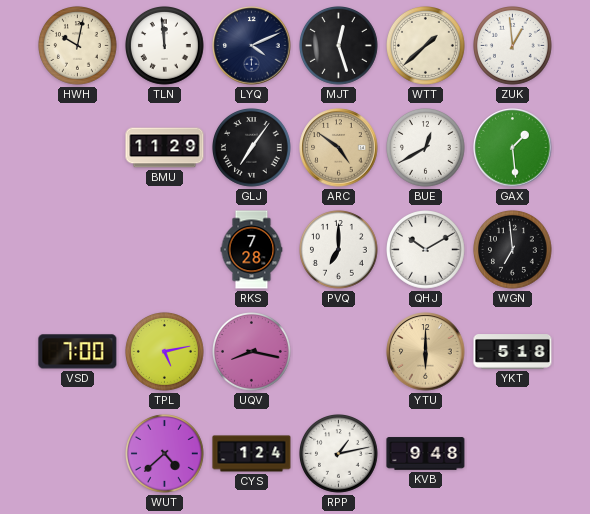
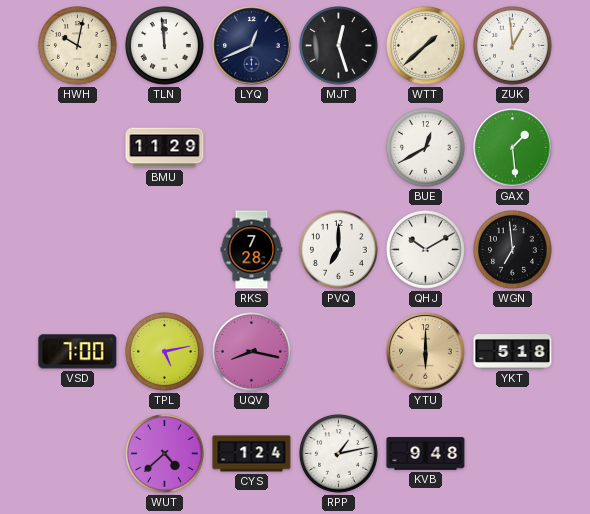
LYQ: 4:11 -> 12:41
GLJ: 7:06 -> none
ARC: 4:51 -> none
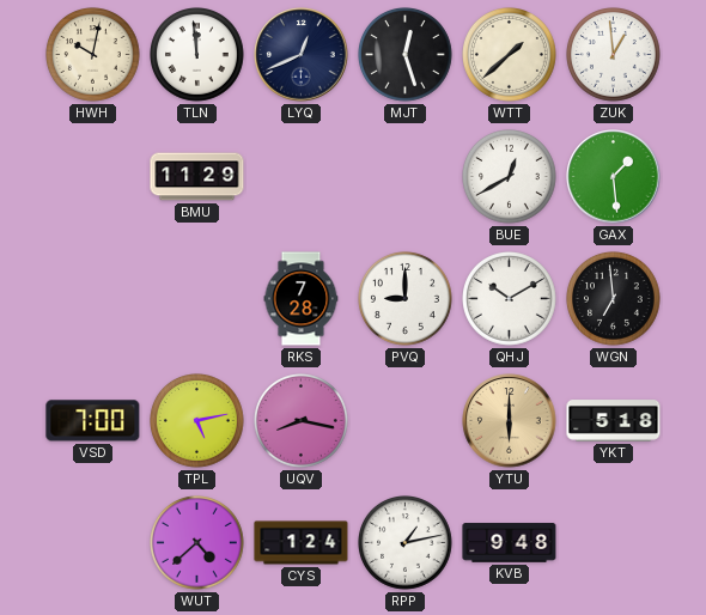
PVQ: 7:00 -> 9:00
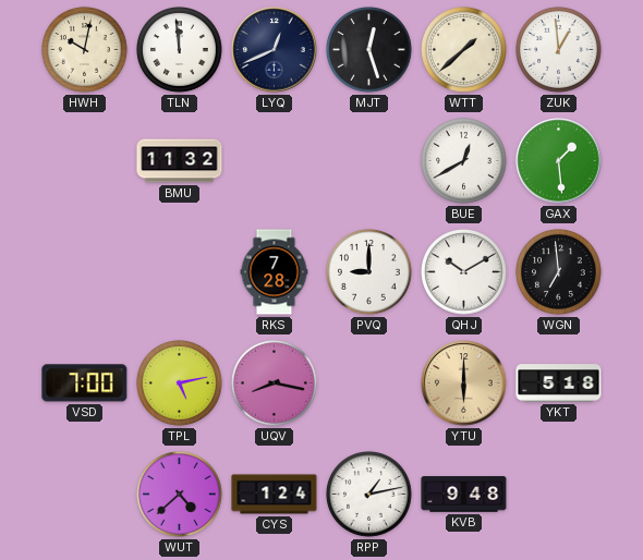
BMU: 11:29 -> 11:32
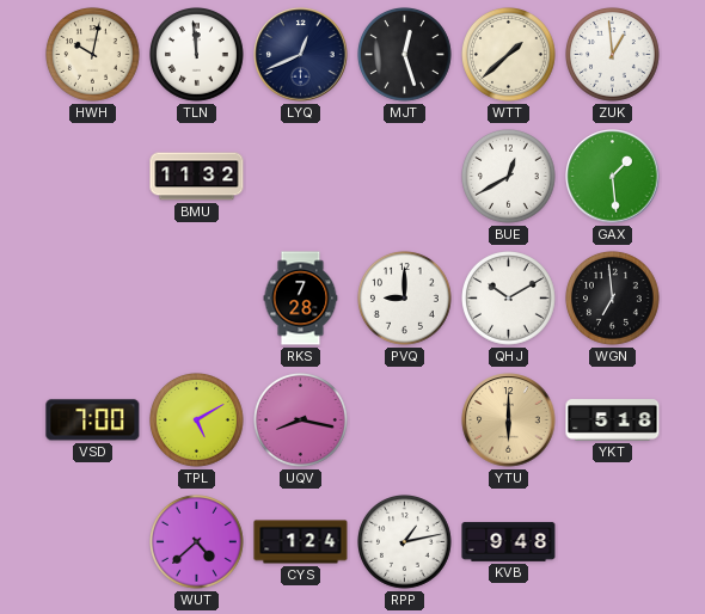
TPL: 5:13 -> 5:10
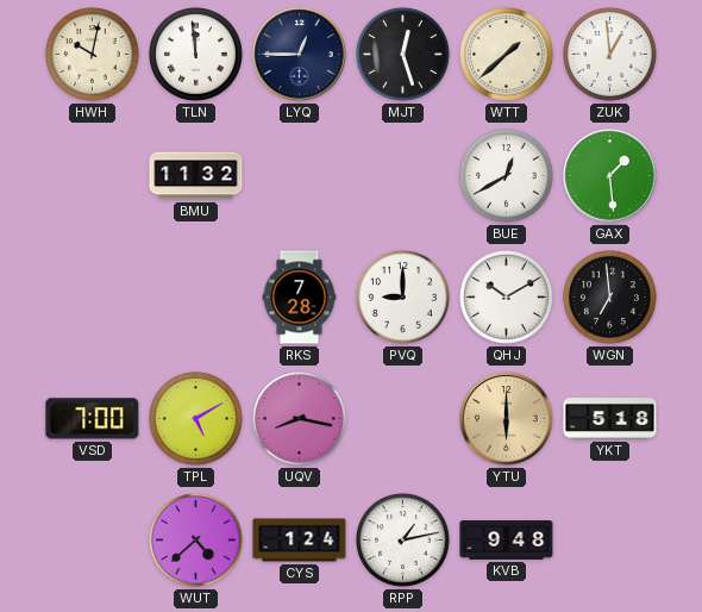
LYQ: 12:41 -> 12:45
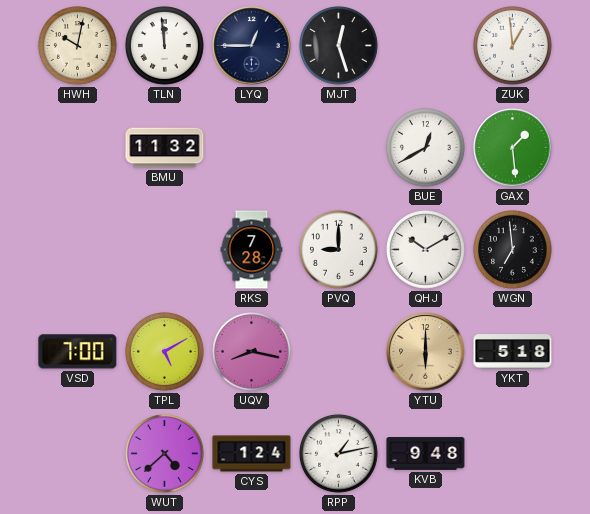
WTT: 1:38 -> none
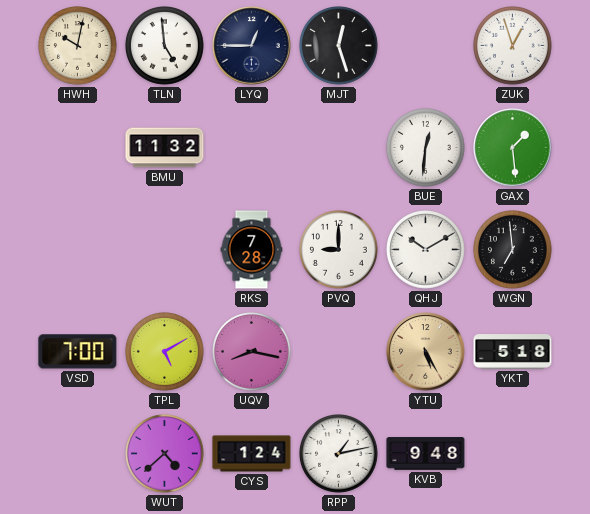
TLN: 11:59 -> 4:59
ZUK: 12:59 -> 12:57
BUE: 12:40 -> 12:31
YTU: 6:00 -> 5:25
